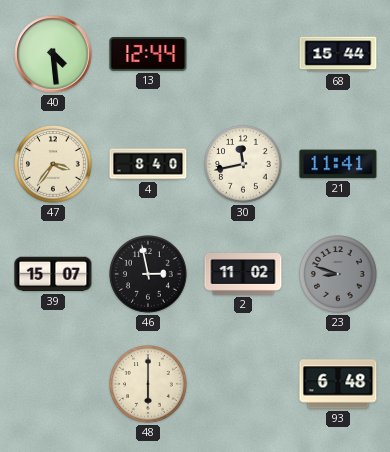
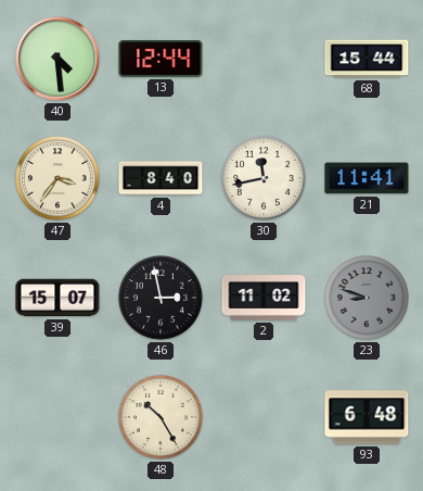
48: 6:00 -> 10:25
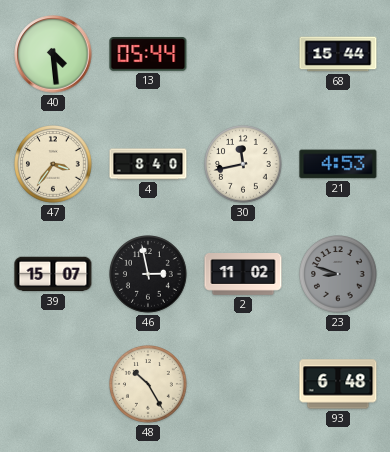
13: 12:44 -> 05:44
21: 11:41 -> 4:53
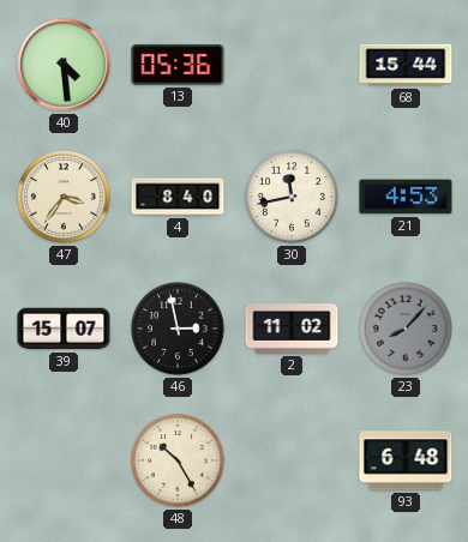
13: 05:44 -> 05:36
23: 8:48 -> 8:07
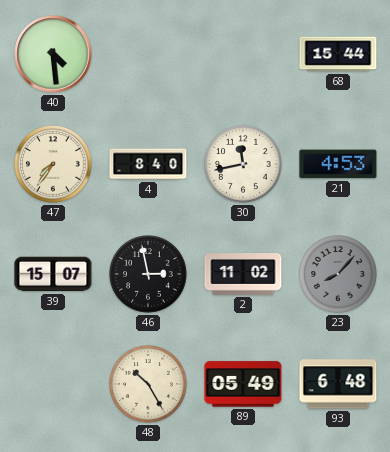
13: 05:36 -> none
47: 3:36 -> 7:36
89: none -> 05:49
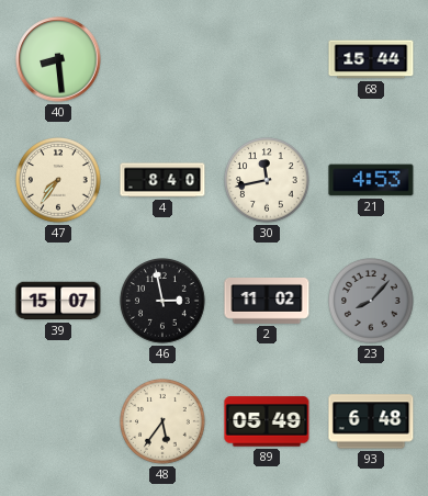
40: 4:29 -> 8:29
48: 10:25 -> 5:36
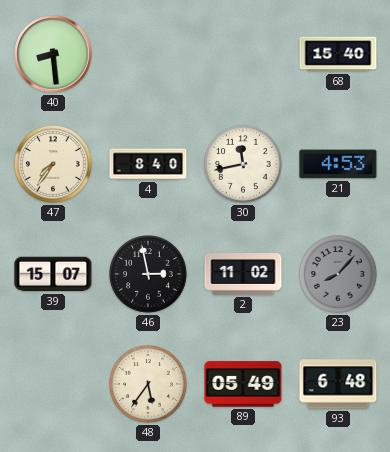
68: 15:44 -> 15:40
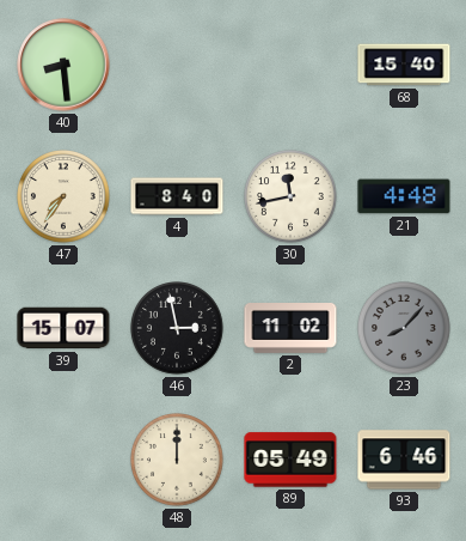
21: 4:53 -> 4:48
48: 5:36 -> 12:00
93: 6:48 -> 6:46
